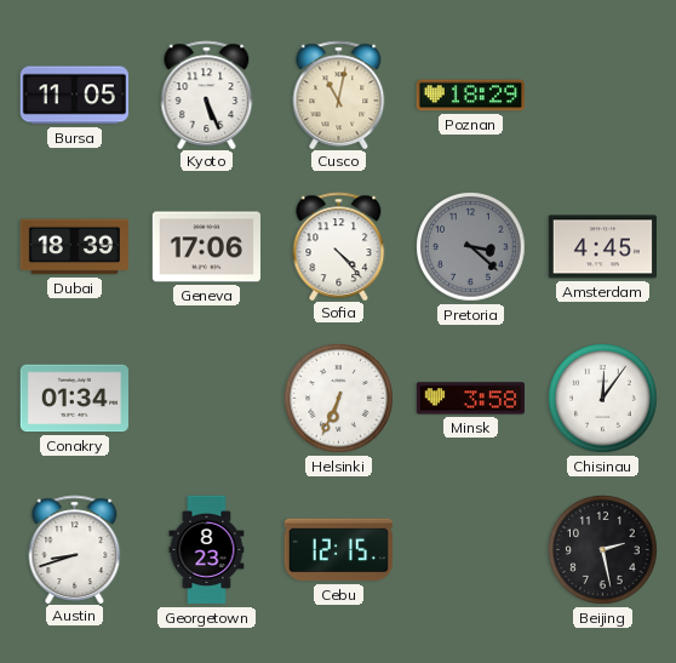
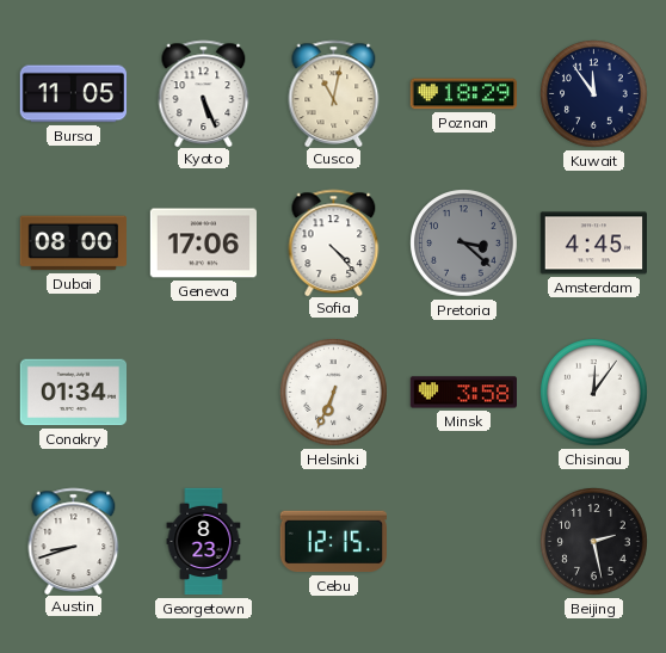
Kuwait: none -> 11:54
Dubai: 18:39 -> 08:00
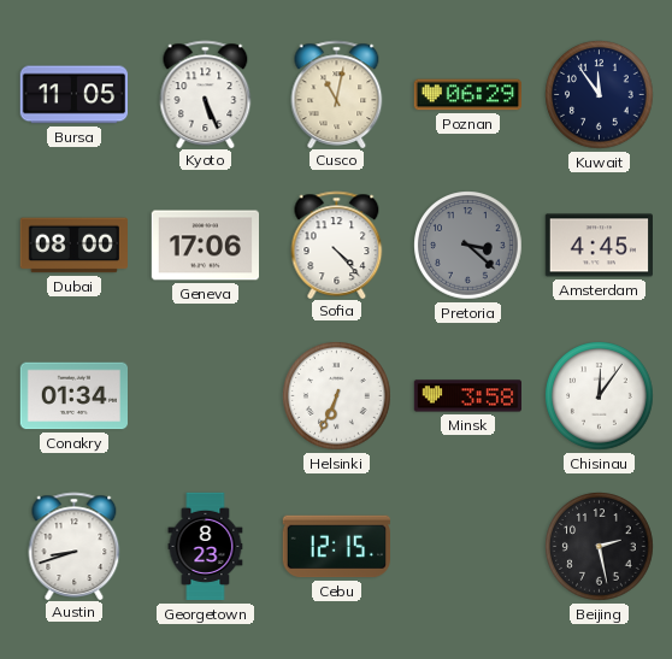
Poznan: 18:29 -> 06:29
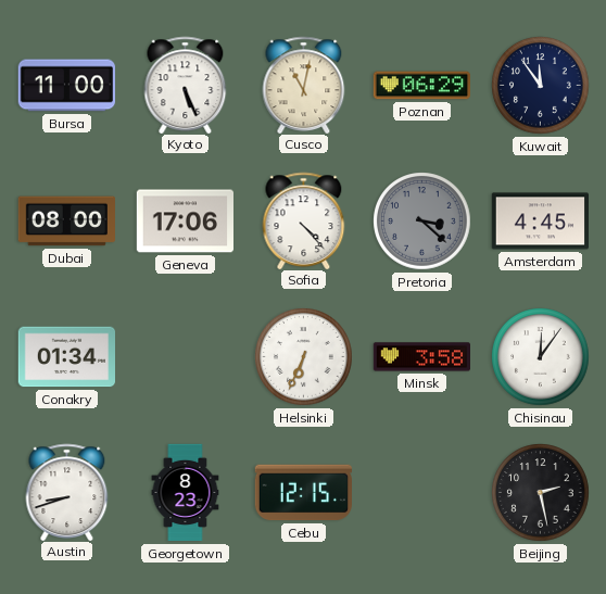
Bursa: 11:05 -> 11:00
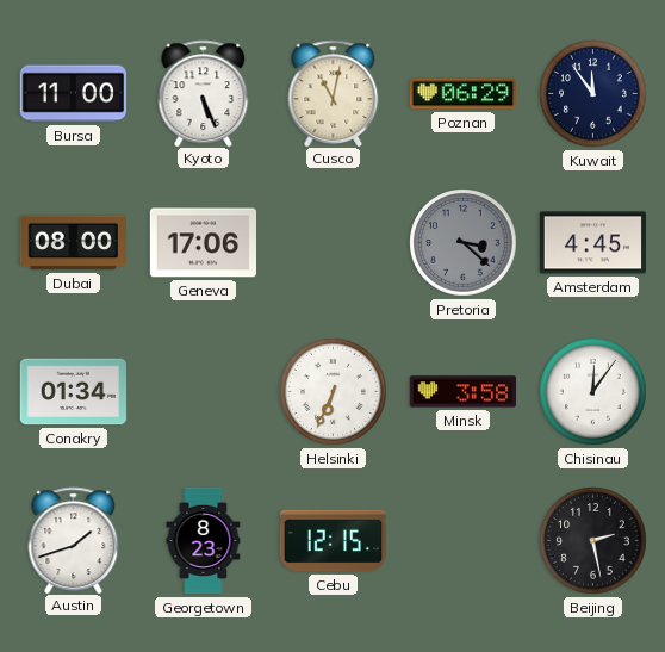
Sofia: 4:23 -> none
Austin: 8:42 -> 1:42
